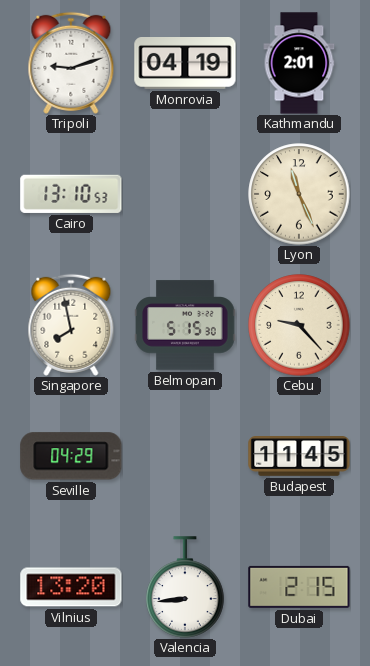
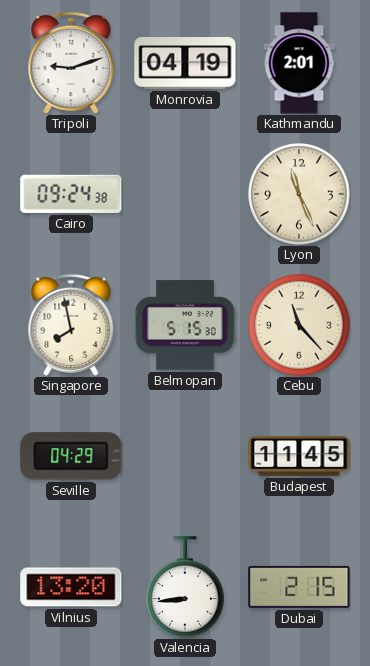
Cairo: 13:10 -> 09:24
Cebu: 9:23 -> 11:23
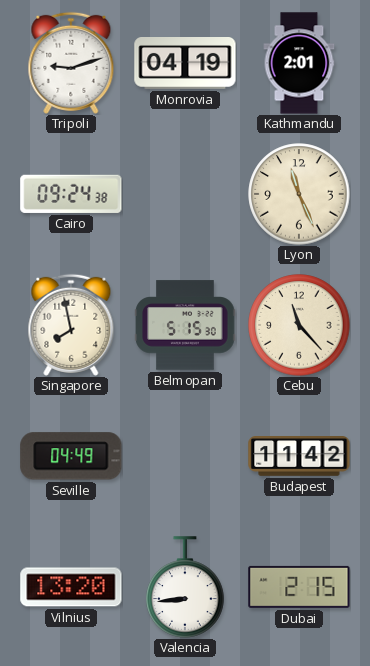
Seville: 04:29 -> 04:49
Budapest: 11:45 -> 11:42
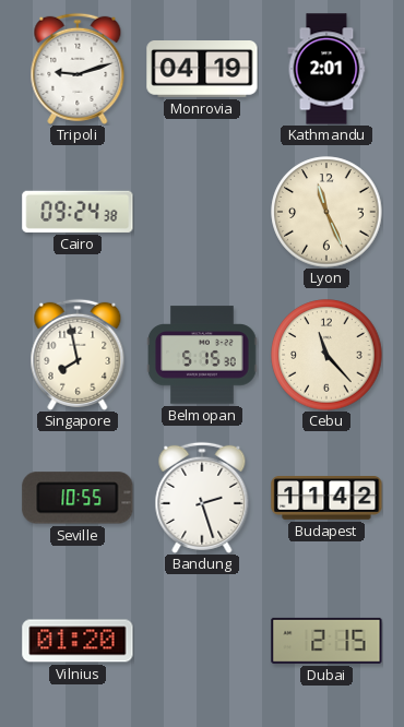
Seville: 04:49 -> 10:55
Bandung: none -> 2:27
Vilnius: 13:20 -> 01:20
Valencia: 8:44 -> none
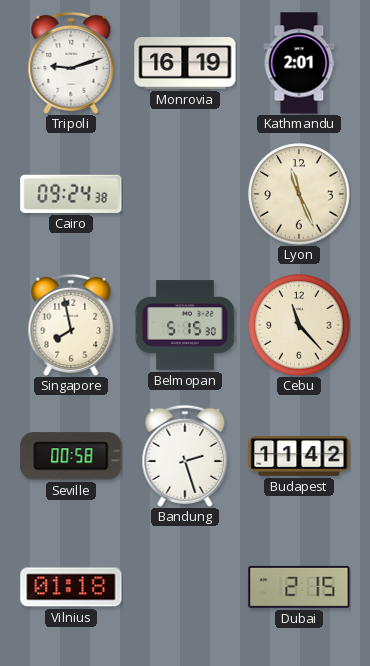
Monrovia: 04:19 -> 16:19
Seville: 10:55 -> 00:58
Vilnius: 01:20 -> 01:18
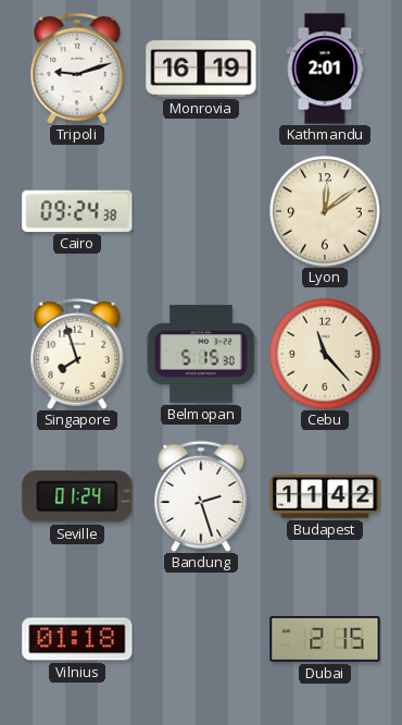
Lyon: 11:26 -> 12:09
Singapore: 7:58 -> 7:57
Seville: 00:58 -> 01:24
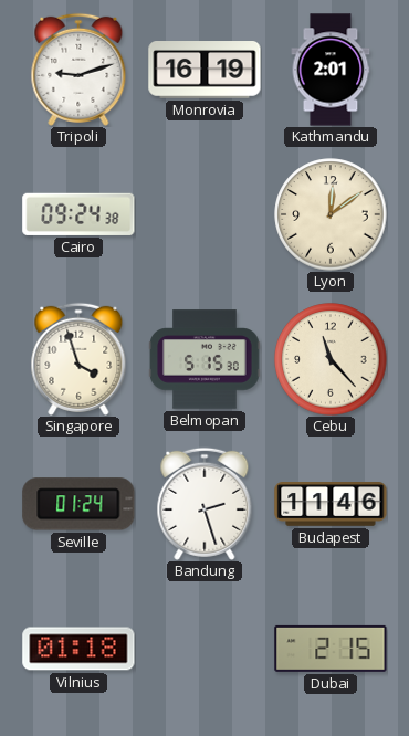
Singapore: 7:57 -> 3:57
Budapest: 11:42 -> 11:46
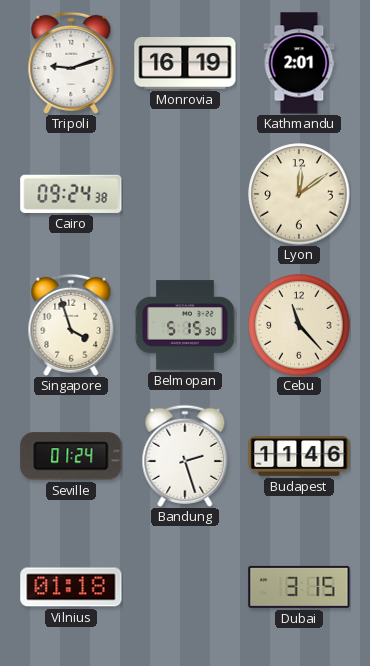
Dubai: 2:15 -> 3:15
